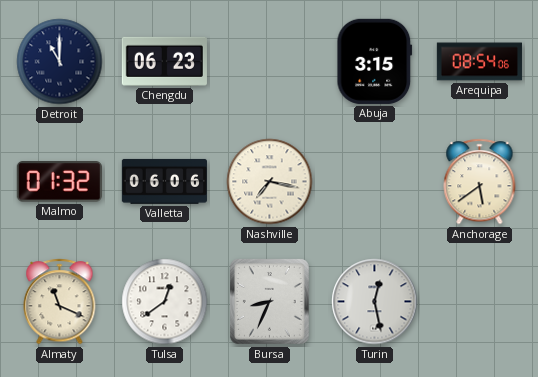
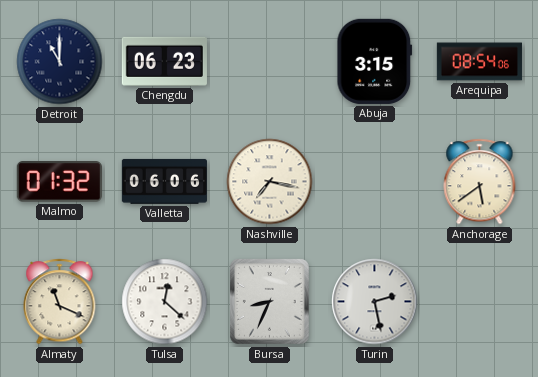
Tulsa: 12:39 -> 12:22
Turin: 12:28 -> 2:28
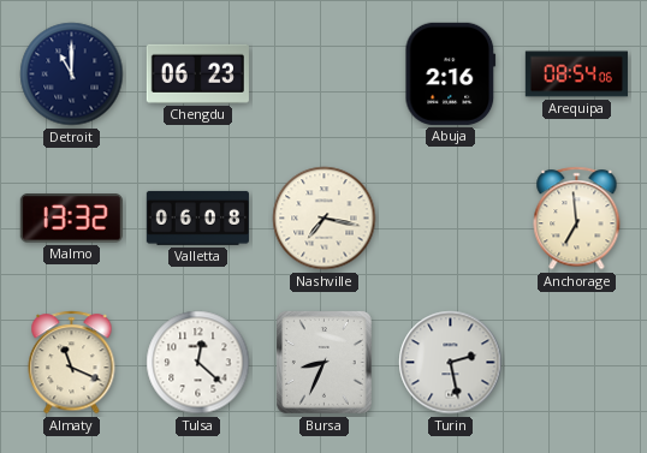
Abuja: 3:15 -> 2:16
Malmo: 01:32 -> 13:32
Valletta: 06:06 -> 06:08
Anchorage: 5:39 -> 6:59
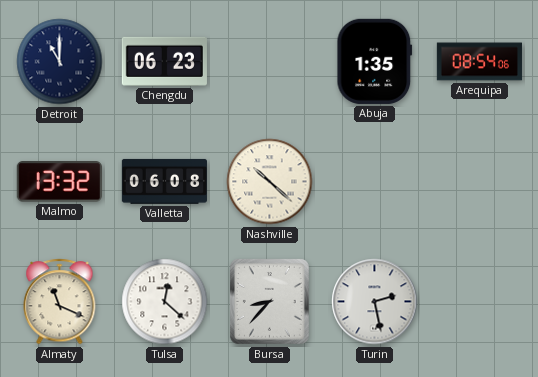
Abuja: 2:16 -> 1:35
Nashville: 7:17 -> 10:22
Anchorage: 6:59 -> none
Bursa: 8:34 -> 8:37
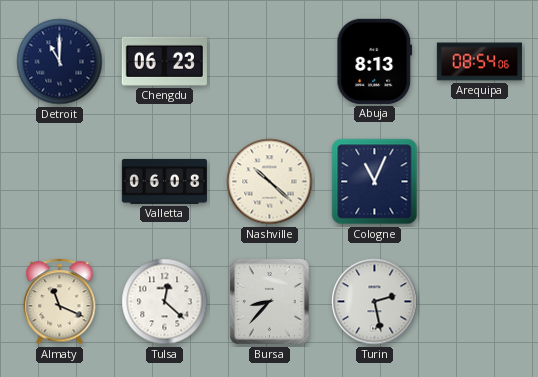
Abuja: 1:35 -> 8:13
Malmo: 13:32 -> none
Cologne: none -> 11:04
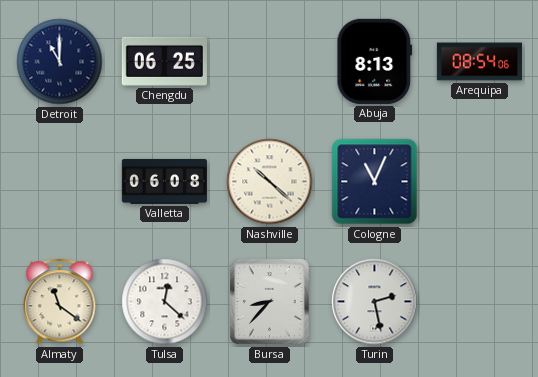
Chengdu: 06:23 -> 06:25
Almaty: 11:19 -> 11:21
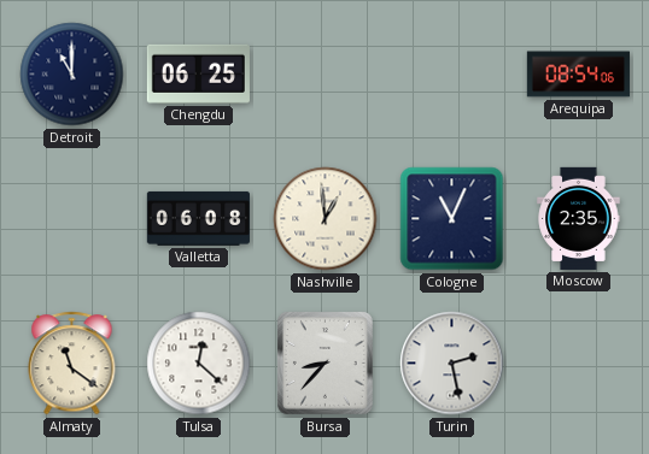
Abuja: 8:13 -> none
Nashville: 10:22 -> 12:59
Moscow: none -> 2:35
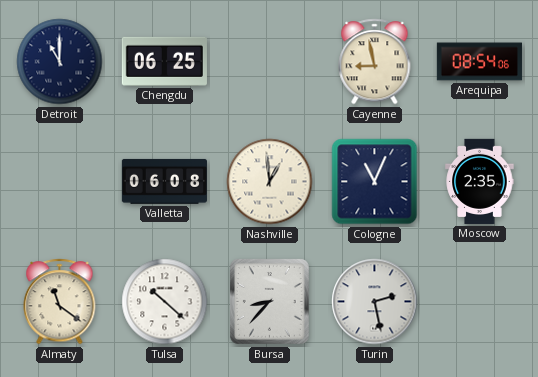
Cayenne: none -> 8:58
Tulsa: 12:22 -> 10:22
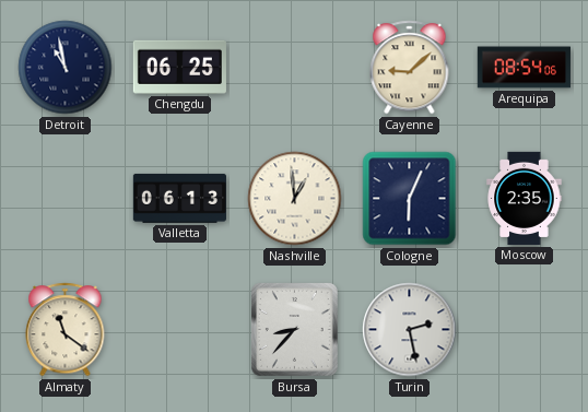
Detroit: 11:00 -> 10:58
Cayenne: 8:58 -> 9:08
Valletta: 06:08 -> 06:13
Cologne: 11:04 -> 6:04
Tulsa: 10:22 -> none
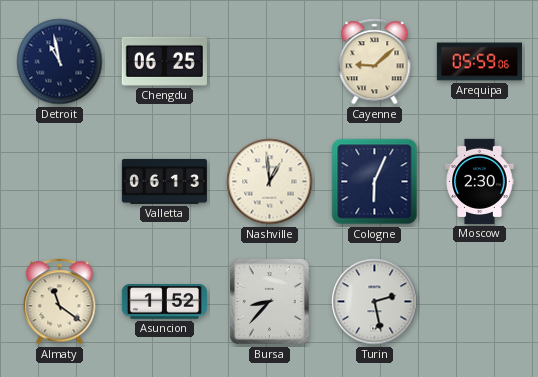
Arequipa: 08:54 -> 05:59
Moscow: 2:35 -> 2:30
Asuncion: none -> 1:52
